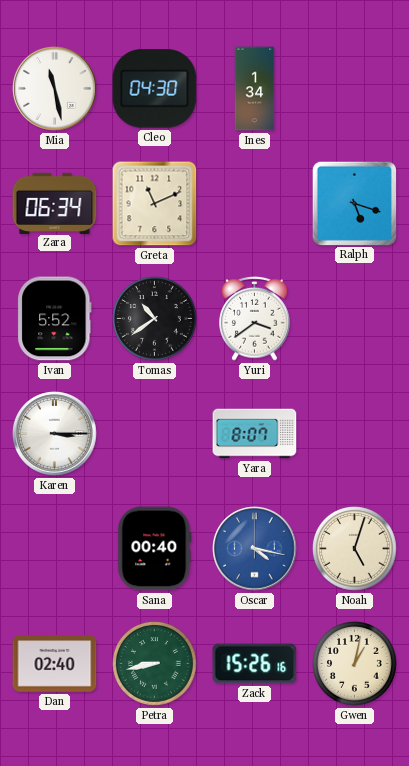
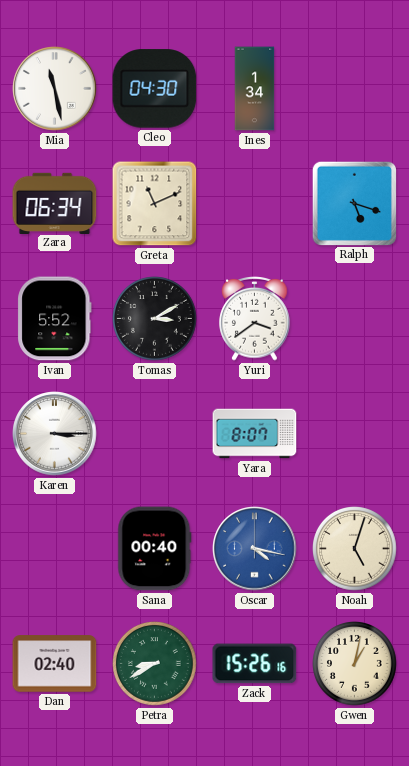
Tomas: 10:39 -> 3:10
Petra: 8:43 -> 8:40
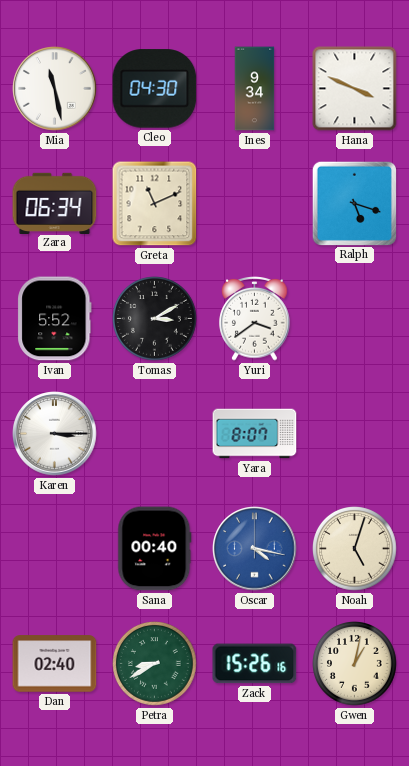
Ines: 1:34 -> 9:34
Hana: none -> 3:49
